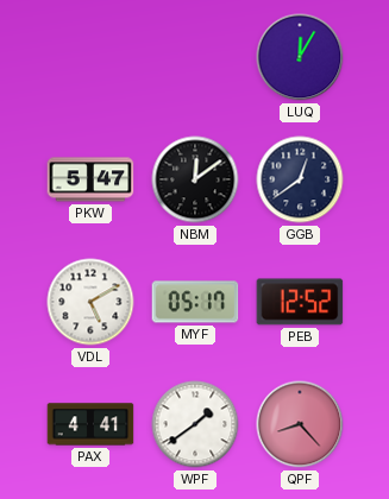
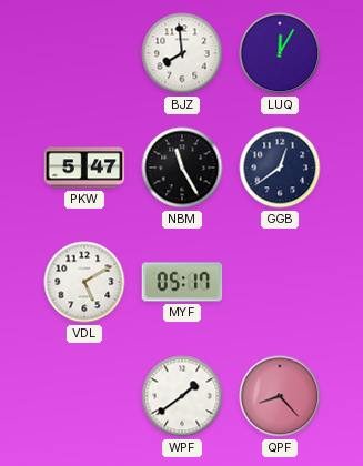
BJZ: none -> 7:59
NBM: 12:09 -> 11:25
PEB: 12:52 -> none
PAX: 4:41 -> none
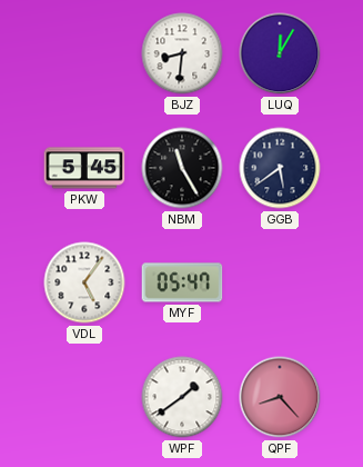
BJZ: 7:59 -> 8:31
PKW: 5:47 -> 5:45
GGB: 12:39 -> 5:39
VDL: 5:10 -> 5:06
MYF: 05:17 -> 05:47
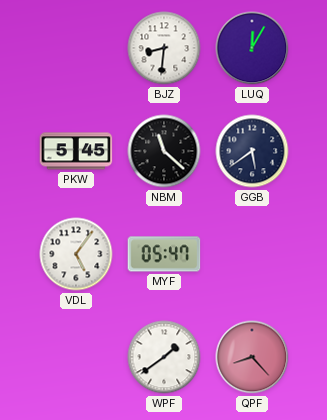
NBM: 11:25 -> 11:22
